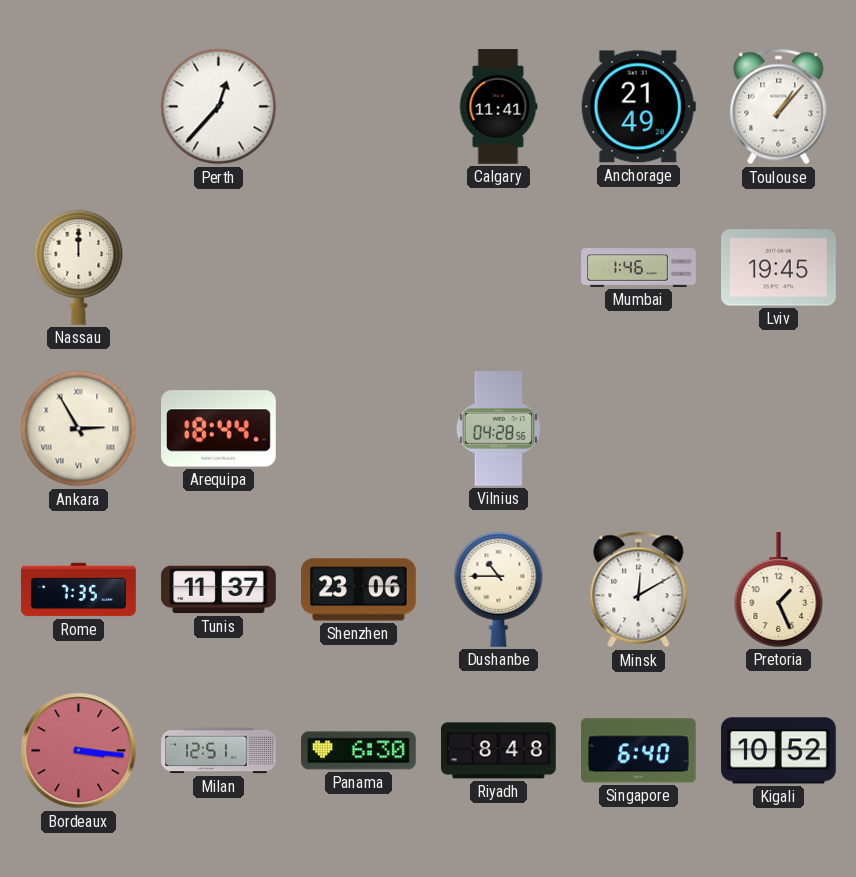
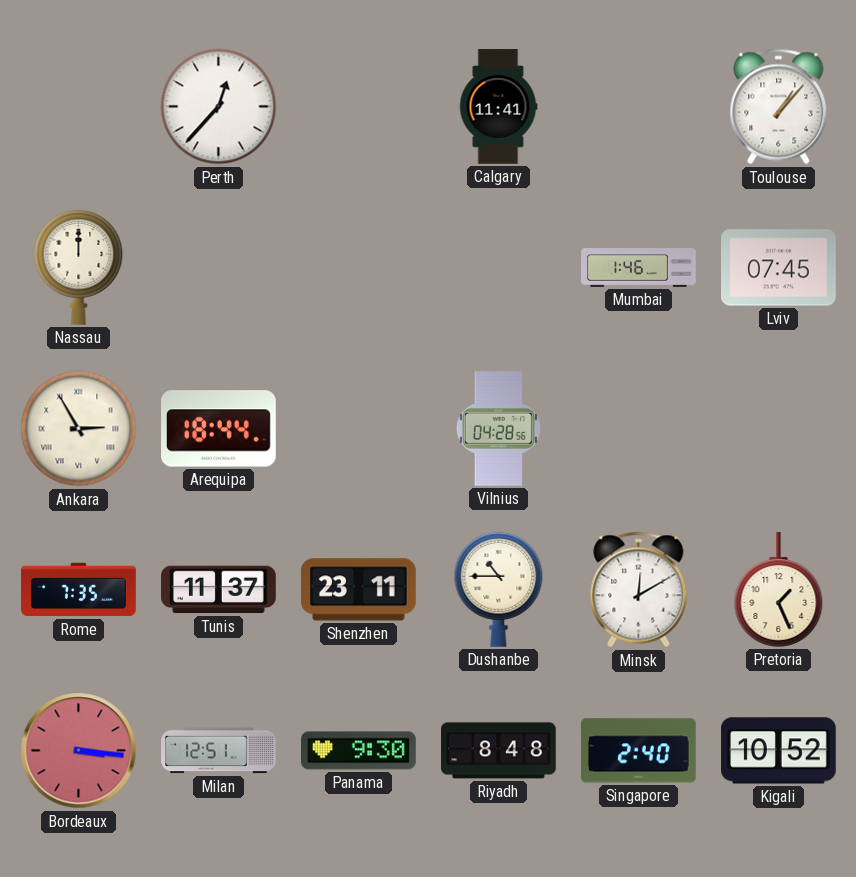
Anchorage: 21:49 -> none
Lviv: 19:45 -> 07:45
Shenzhen: 23:06 -> 23:11
Panama: 6:30 -> 9:30
Singapore: 6:40 -> 2:40
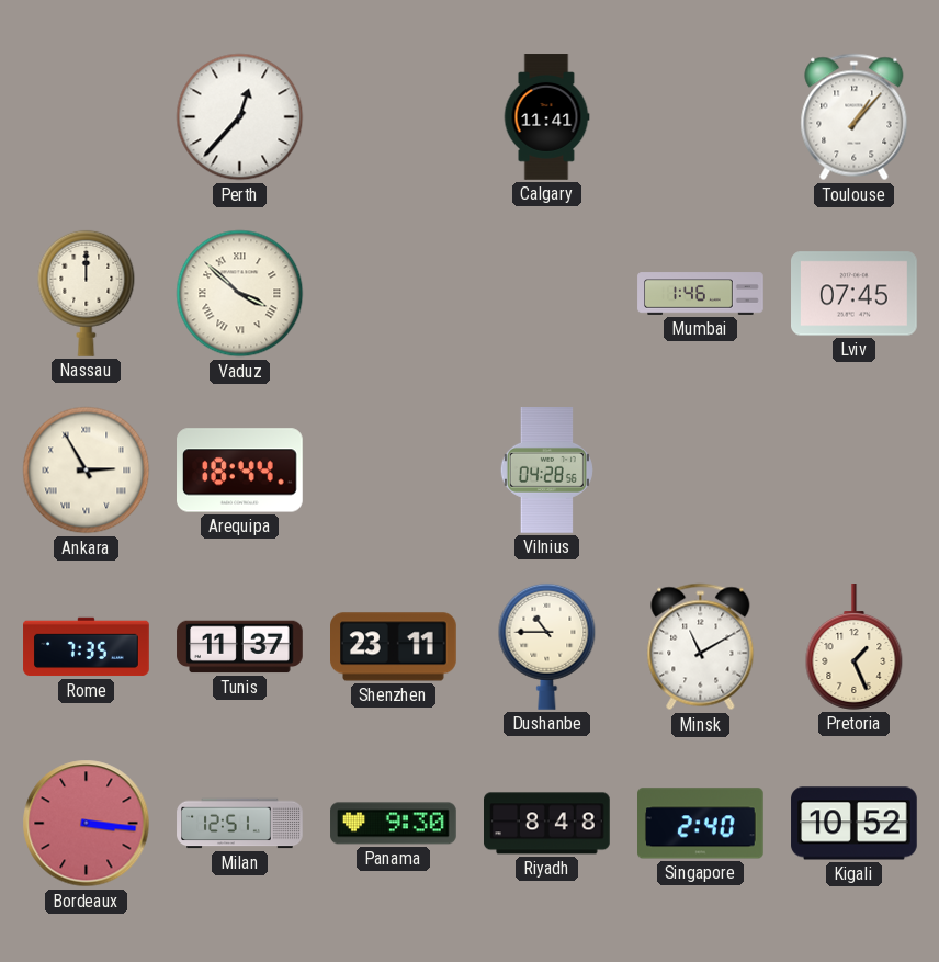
Vaduz: none -> 3:52
Minsk: 12:10 -> 11:10
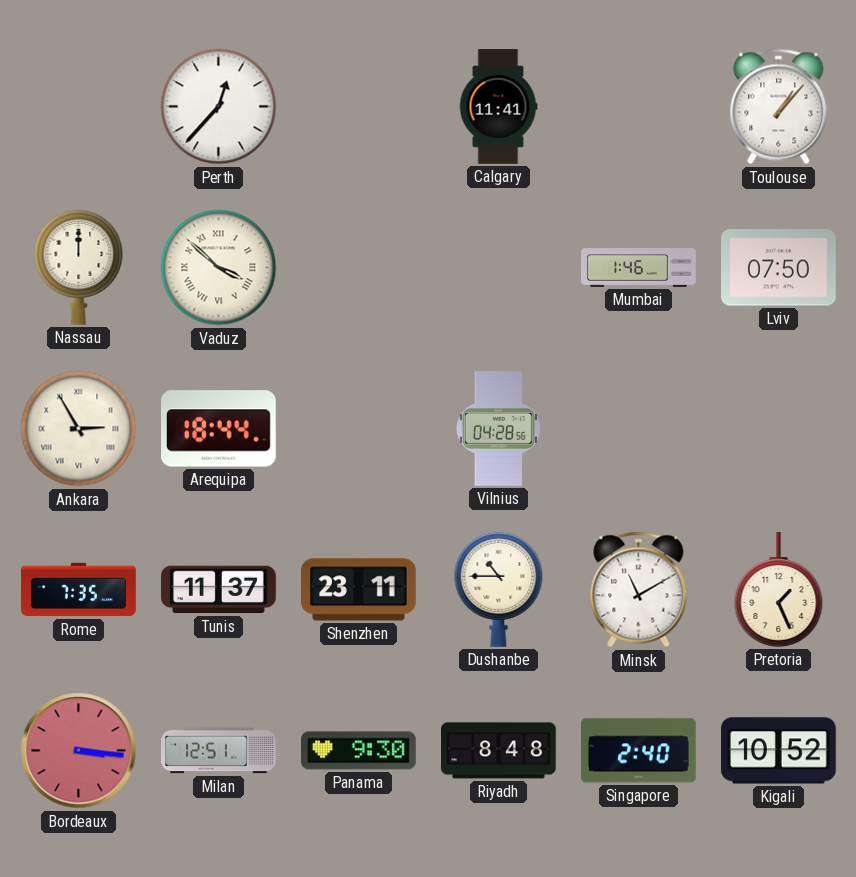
Lviv: 07:45 -> 07:50
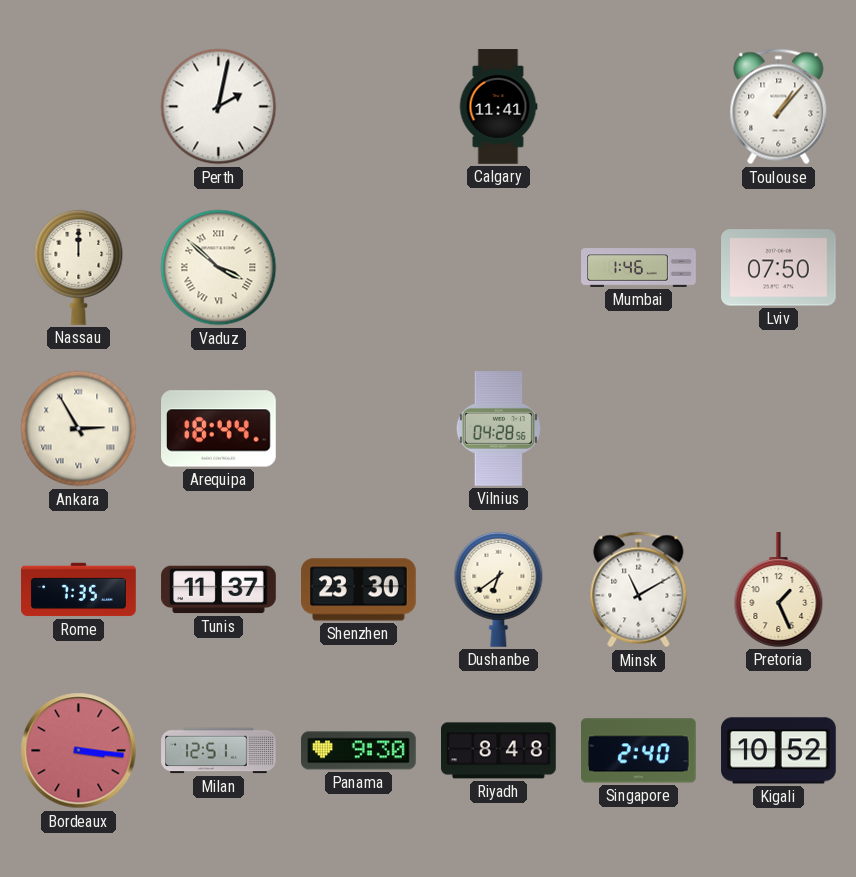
Perth: 12:37 -> 2:02
Shenzhen: 23:11 -> 23:30
Dushanbe: 10:45 -> 6:39
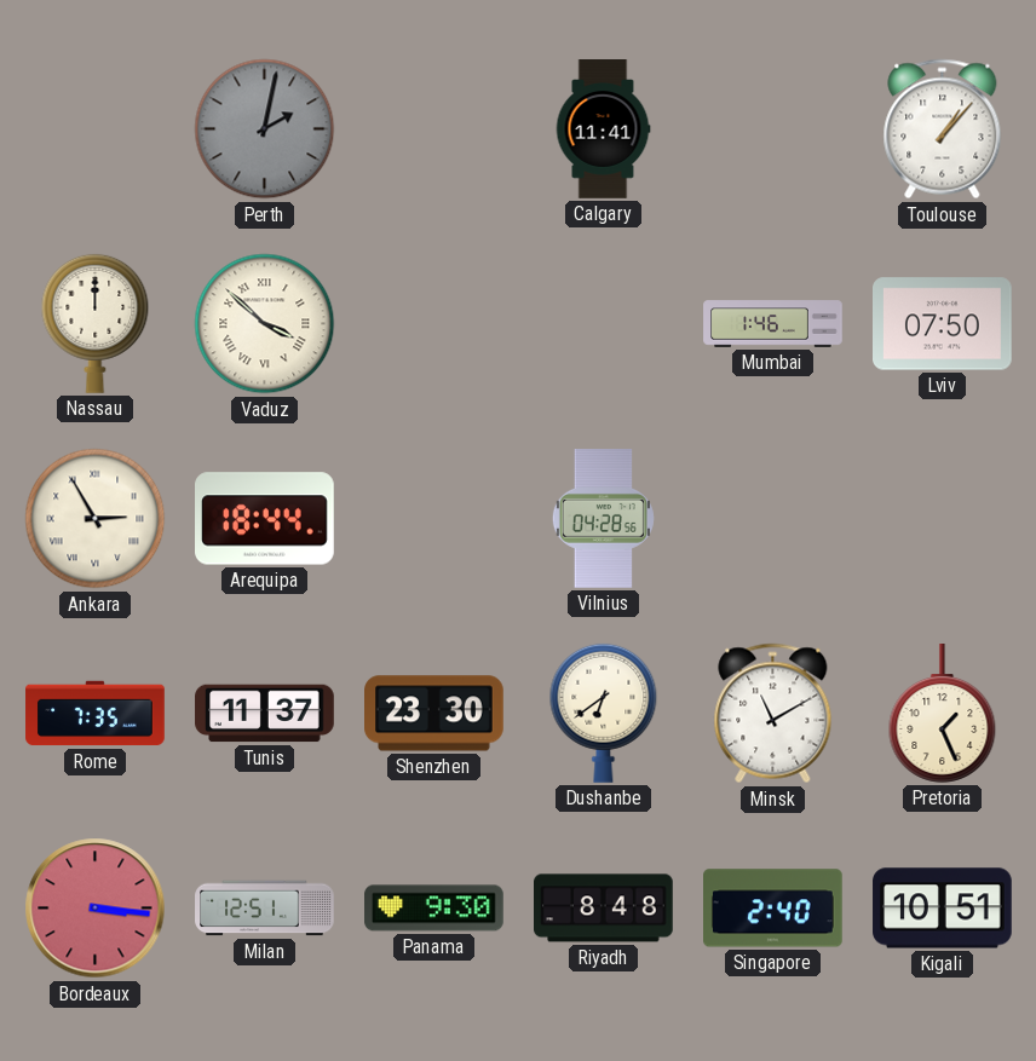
Perth dial: white -> grey
Kigali: 10:52 -> 10:51
